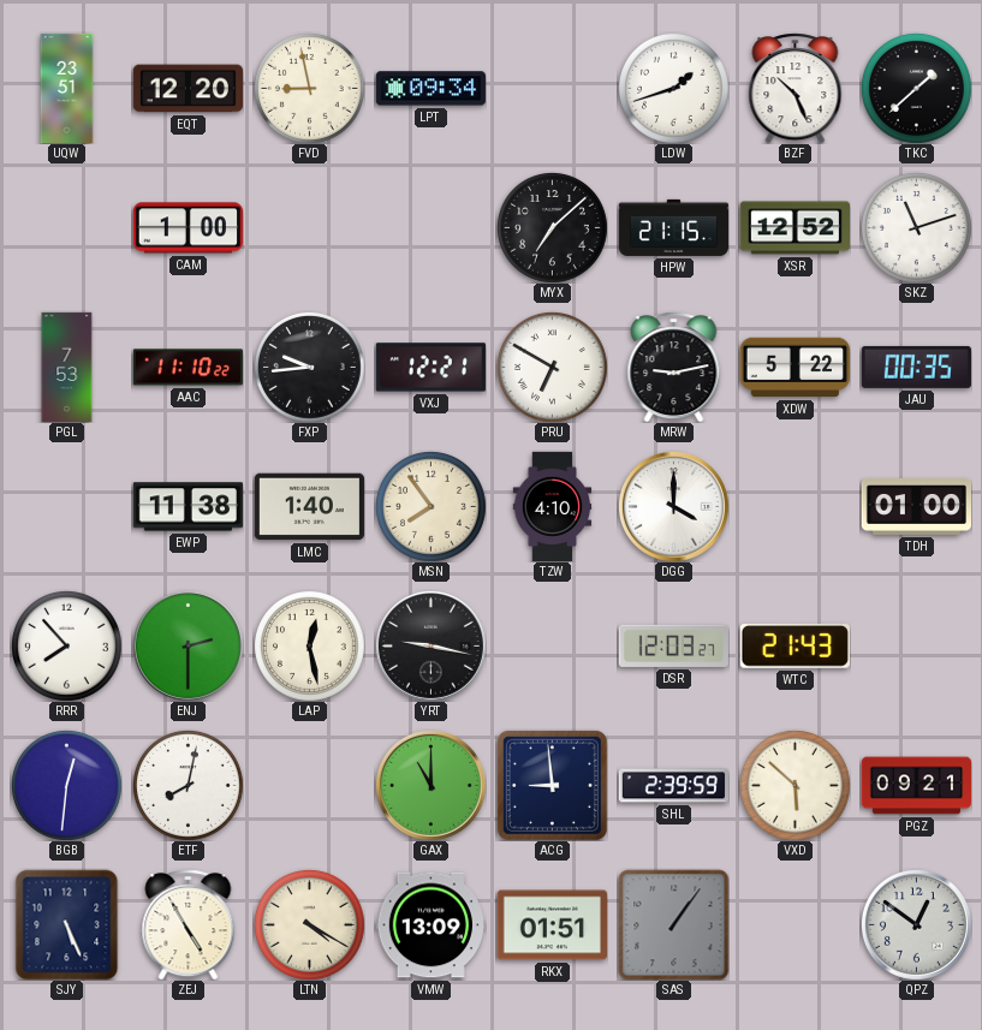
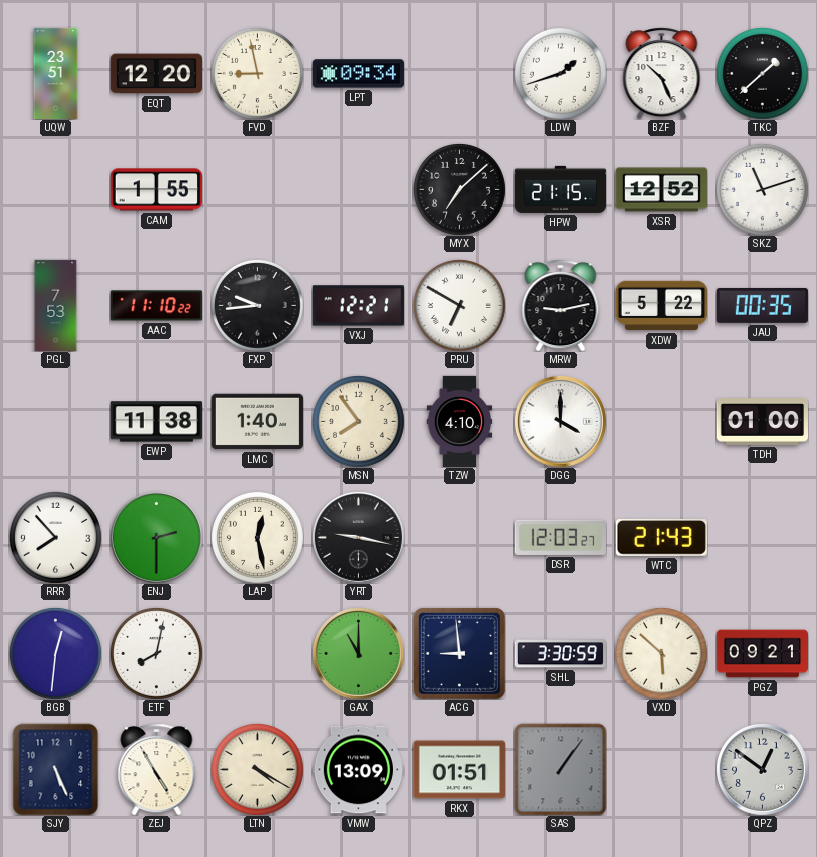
CAM: 1:00 -> 1:55
SHL: 2:39 -> 3:30
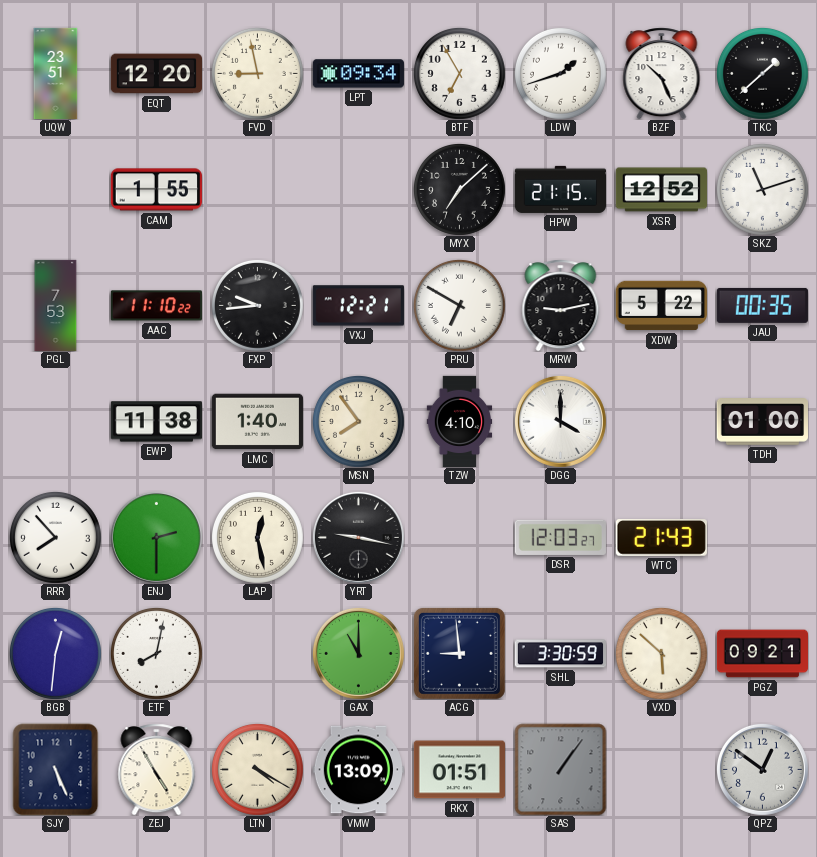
BTF: none -> 6:55
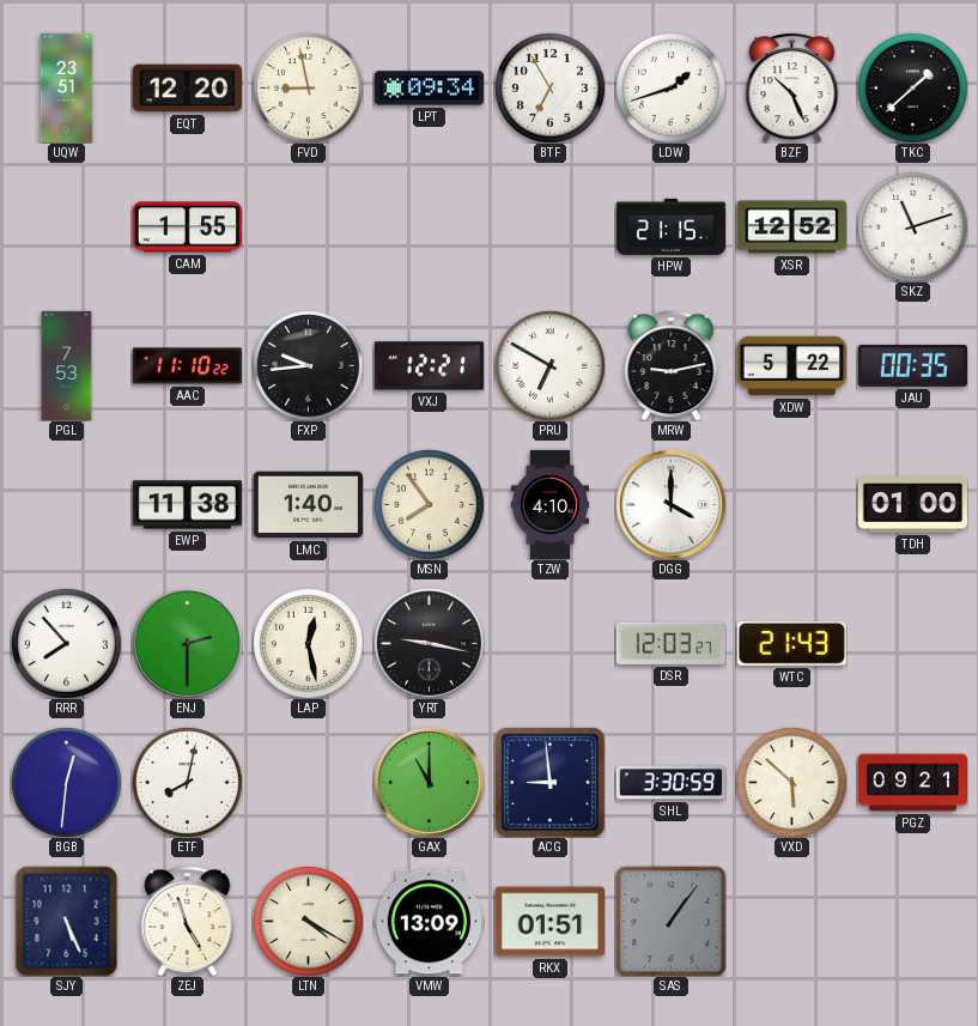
MYX: 7:08 -> none
ZEJ: 4:55 -> 4:57
QPZ: 12:51 -> none
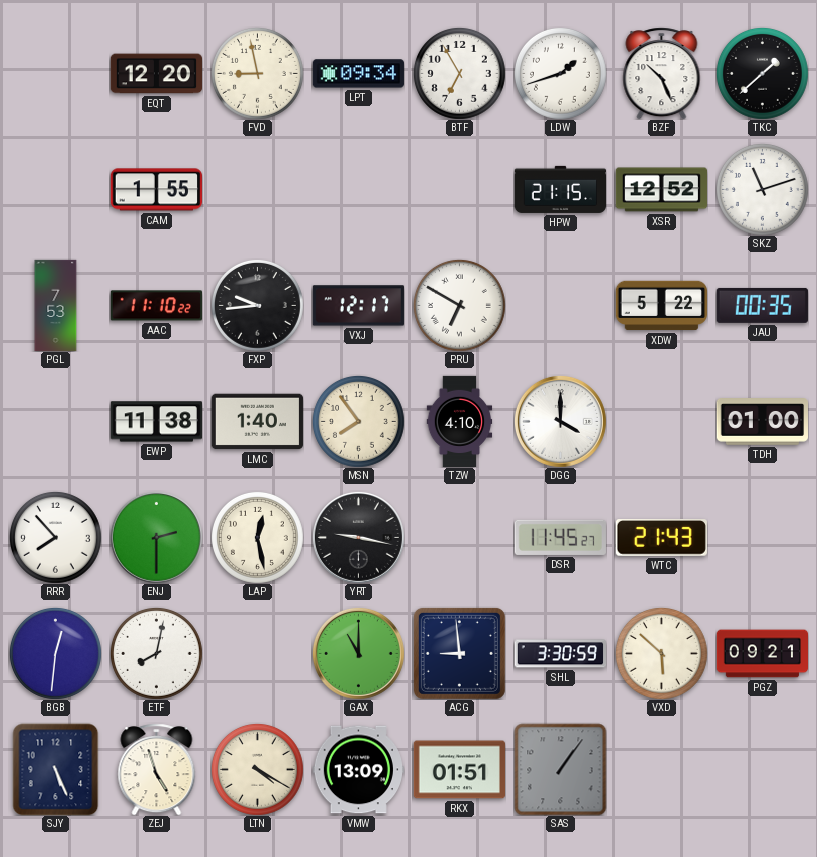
UQW: 23:51 -> none
VXJ: 12:21 -> 12:17
MRW: 9:13 -> none
DSR: 12:03 -> 11:45
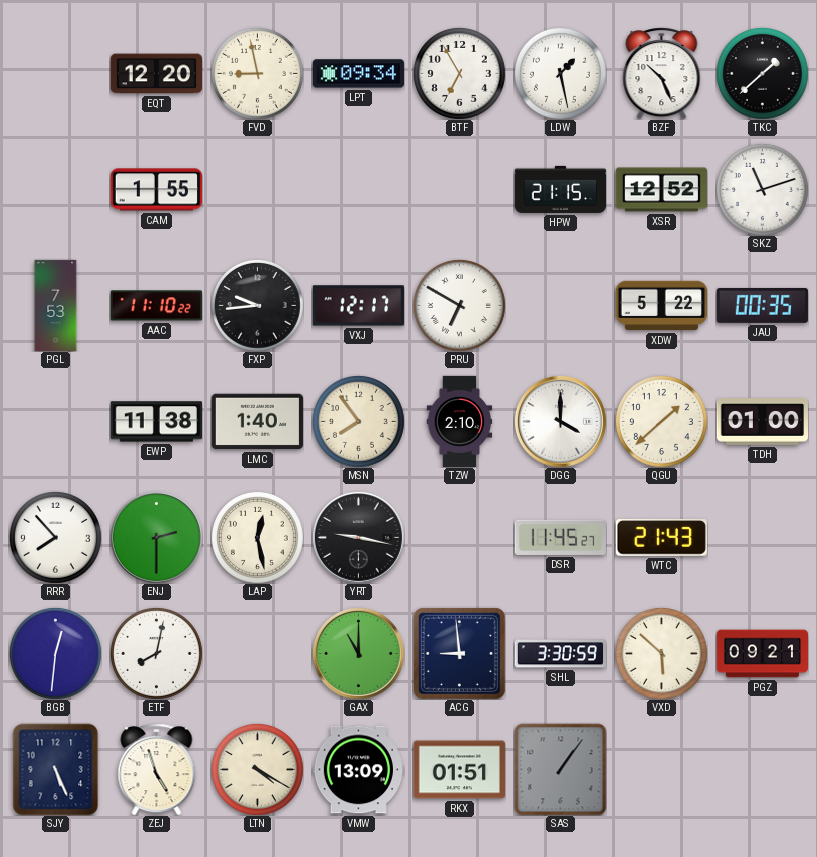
LDW: 1:42 -> 1:28
TZW: 4:10 -> 2:10
QGU: none -> 1:38
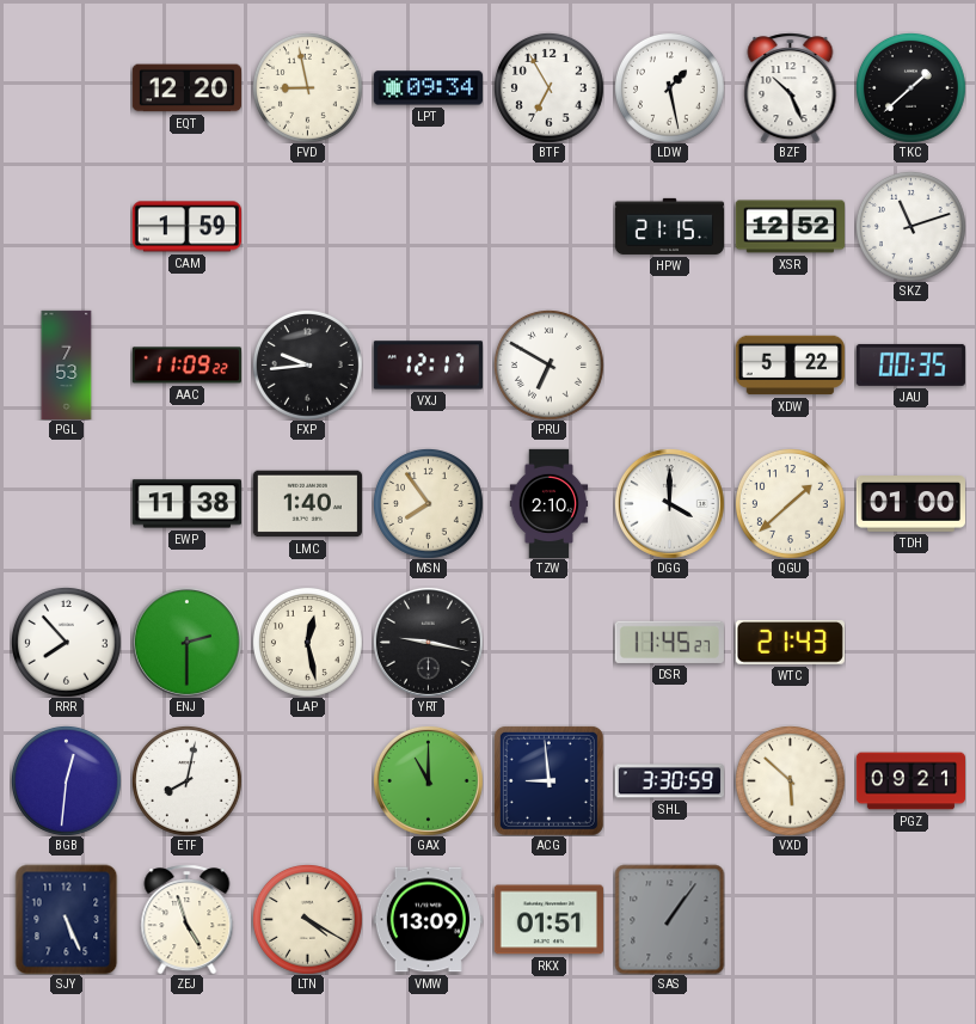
CAM: 1:55 -> 1:59
AAC: 11:10 -> 11:09
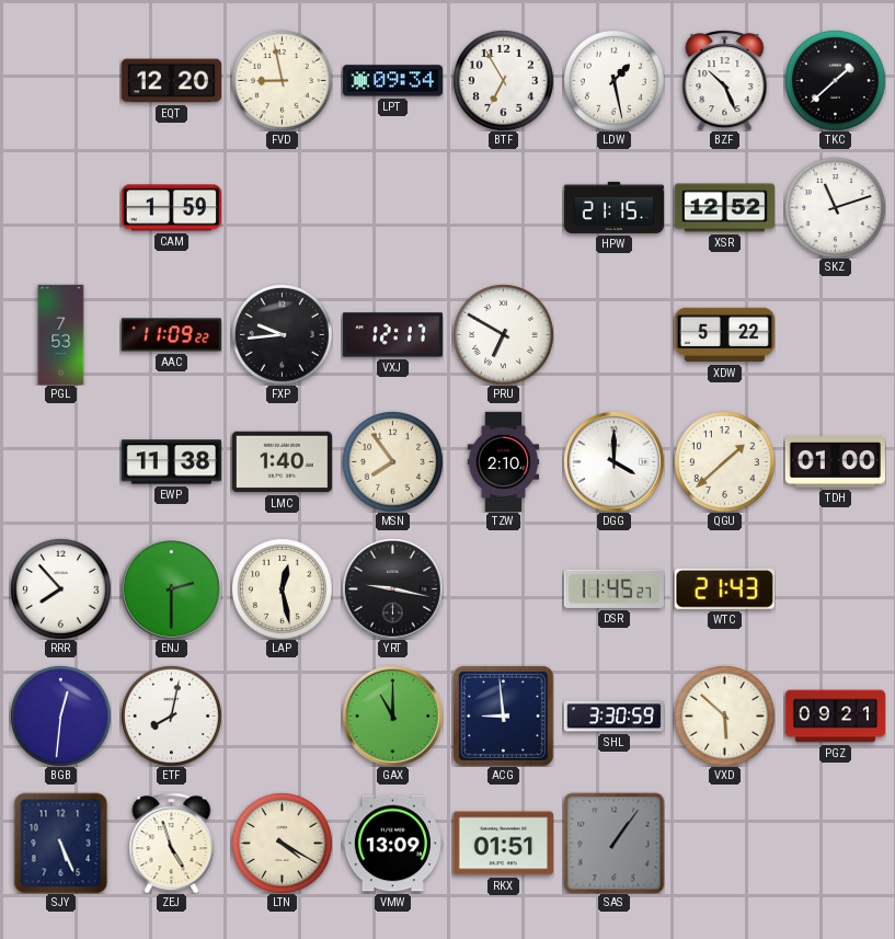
JAU: 00:35 -> none
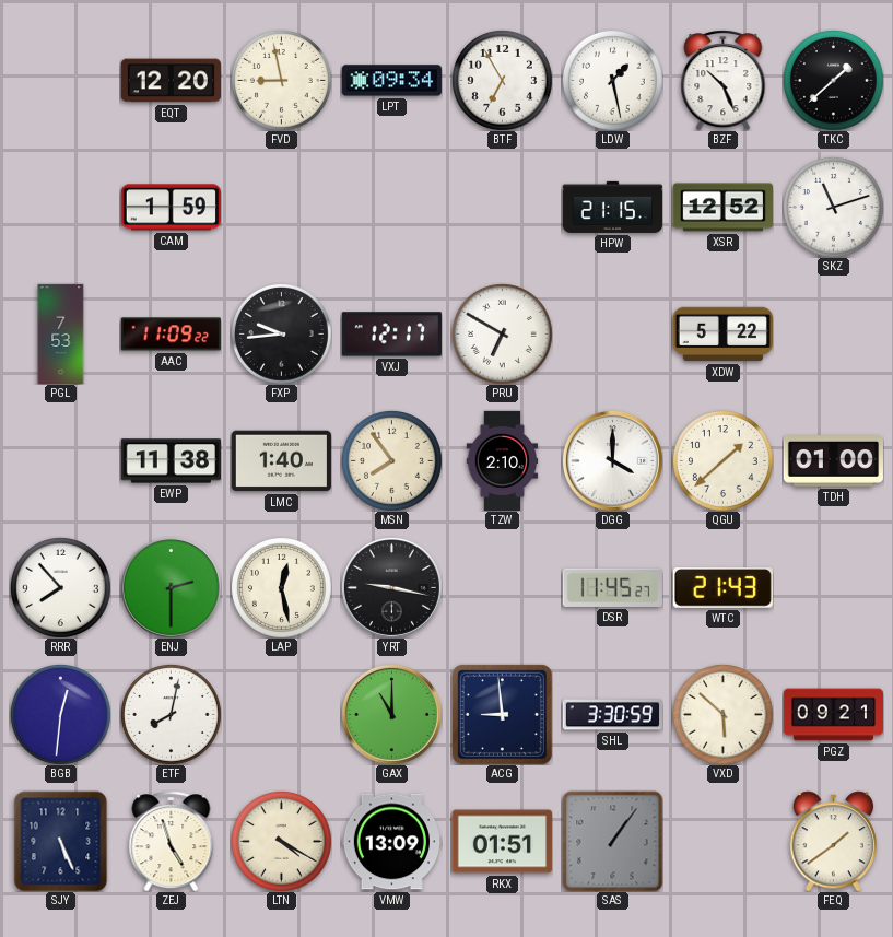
FEQ: none -> 1:39
